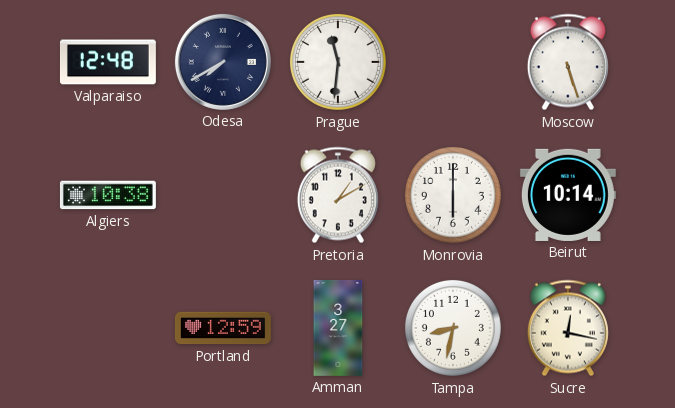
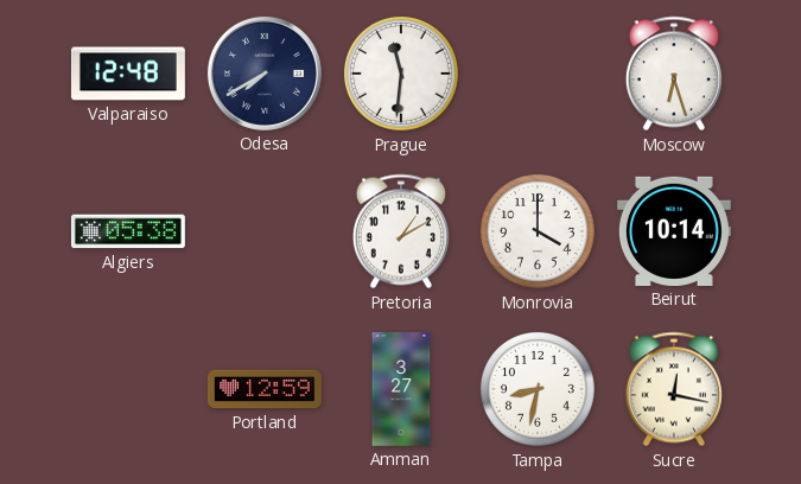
Moscow: 5:27 -> 6:27
Algiers: 10:38 -> 05:38
Monrovia: 6:00 -> 4:00
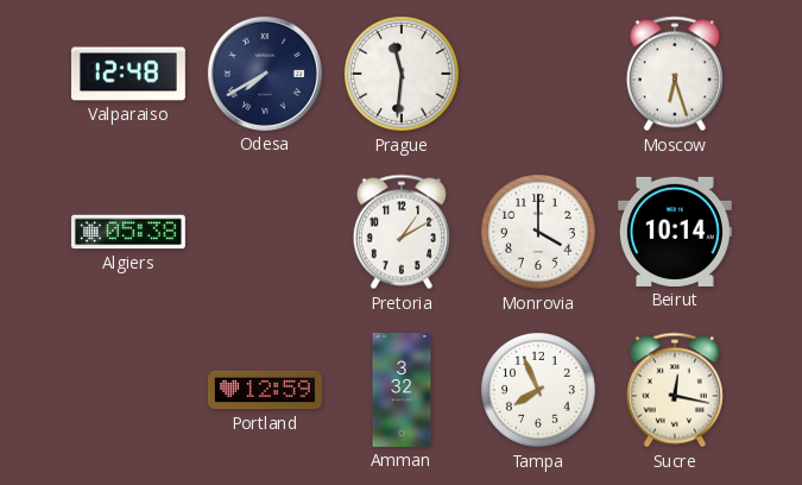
Amman: 3:27 -> 3:32
Tampa: 8:32 -> 7:56
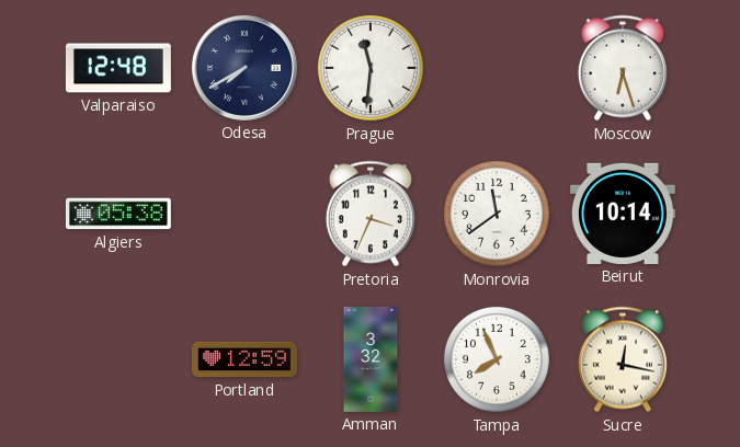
Pretoria: 1:10 -> 3:34
Monrovia: 4:00 -> 11:39
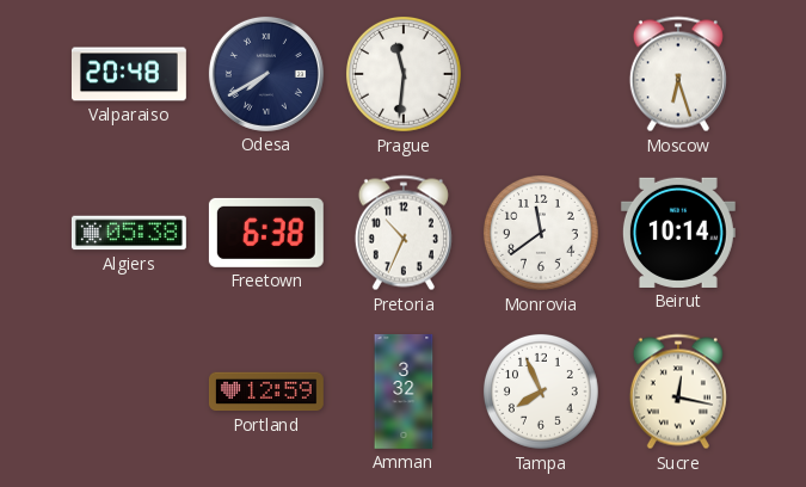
Valparaiso: 12:48 -> 20:48
Freetown: none -> 6:38
Pretoria: 3:34 -> 10:34
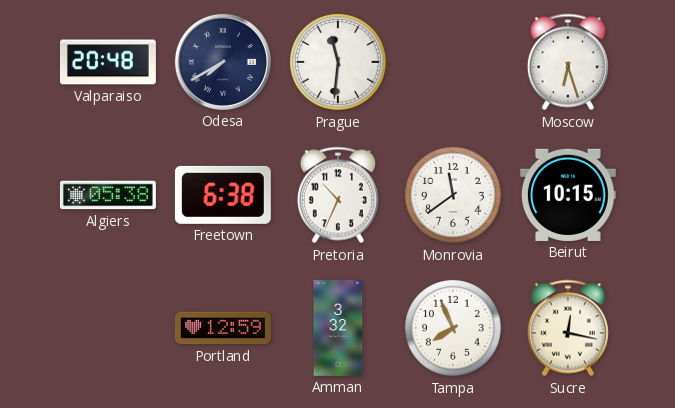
Beirut: 10:14 -> 10:15
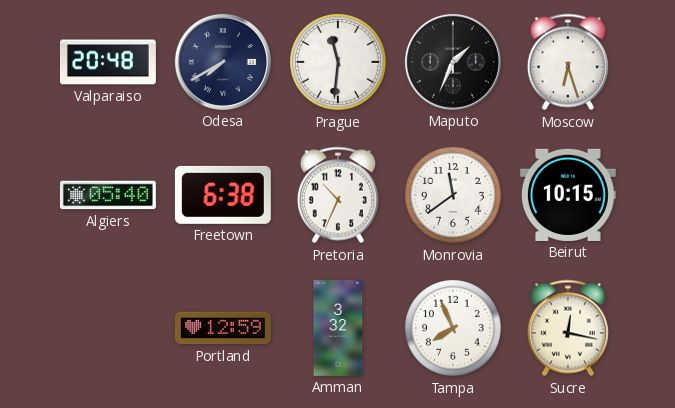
Maputo: none -> 1:34
Algiers: 05:38 -> 05:40
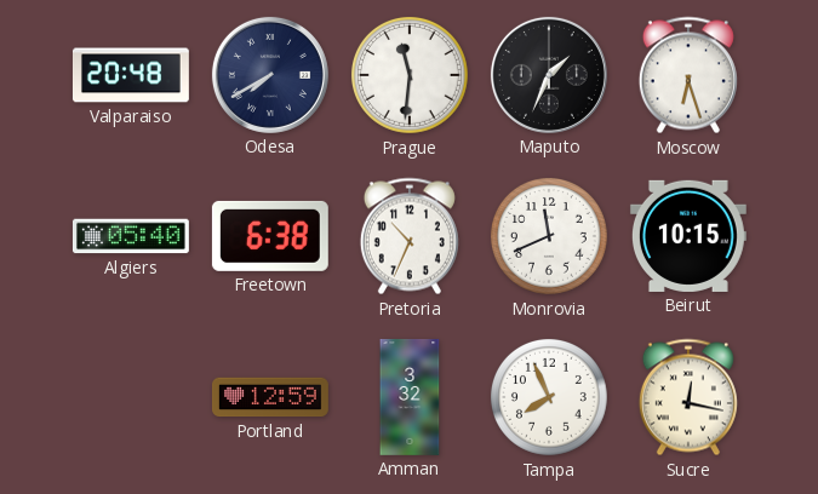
Monrovia: 11:39 -> 11:41
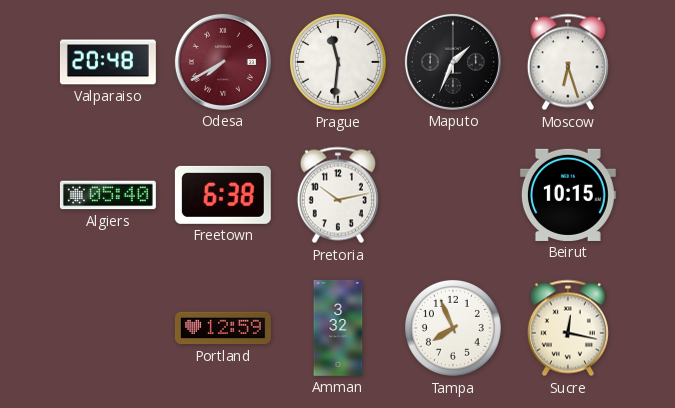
Odesa dial: navy -> burgundy
Pretoria: 10:34 -> 10:13
Monrovia: 11:41 -> none
